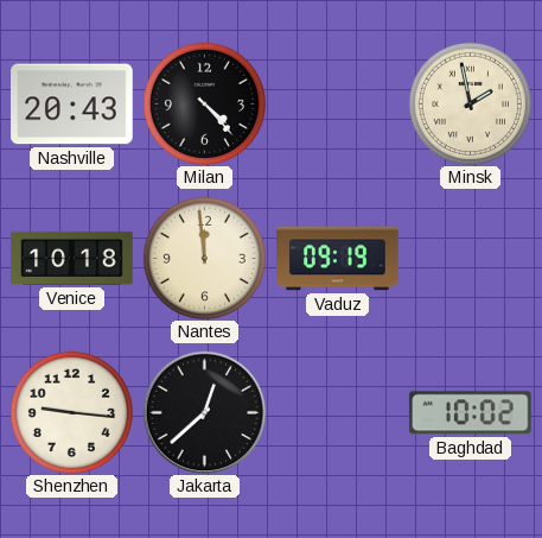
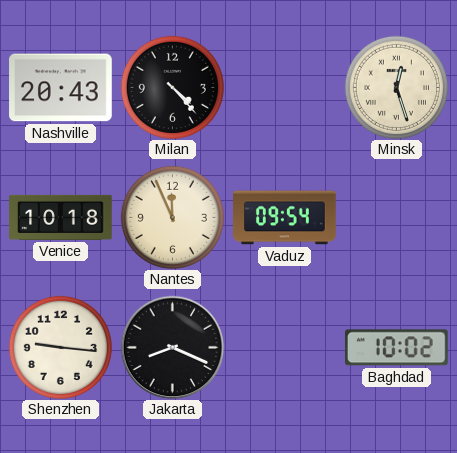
Minsk: 1:58 -> 12:27
Nantes: 11:59 -> 11:56
Vaduz: 09:19 -> 09:54
Jakarta: 12:38 -> 8:19
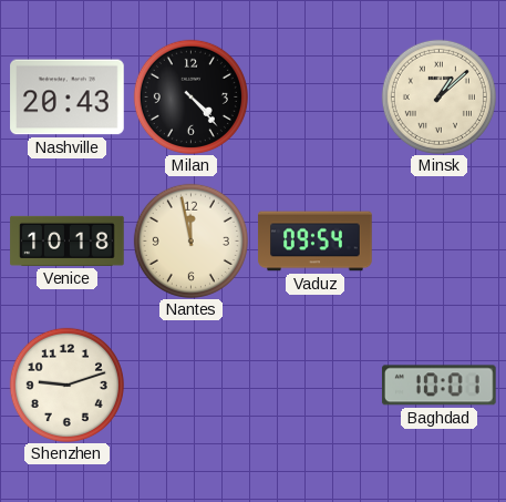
Minsk: 12:27 -> 1:08
Nantes: 11:56 -> 11:58
Shenzhen: 9:16 -> 9:12
Jakarta: 8:19 -> none
Baghdad: 10:02 -> 10:01
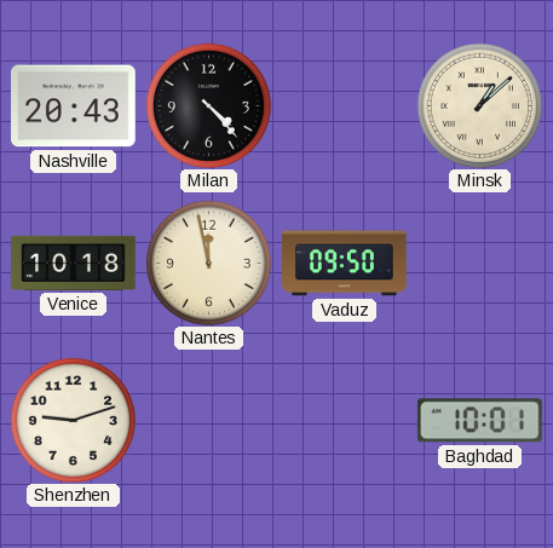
Vaduz: 09:54 -> 09:50
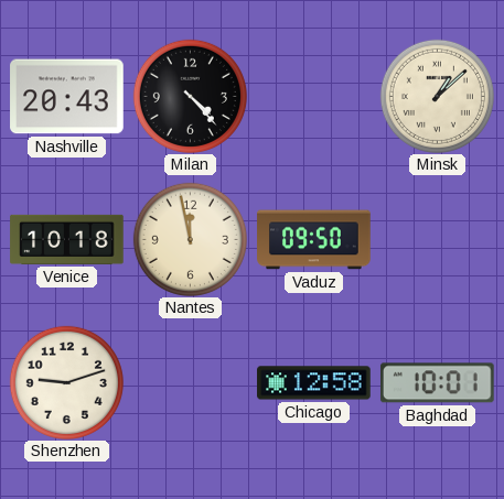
Chicago: none -> 12:58
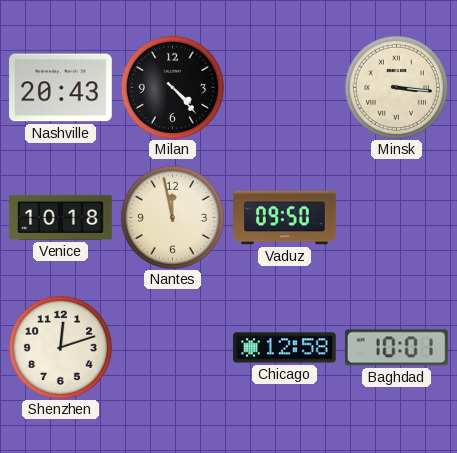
Minsk: 1:08 -> 3:16
Shenzhen: 9:12 -> 12:12
